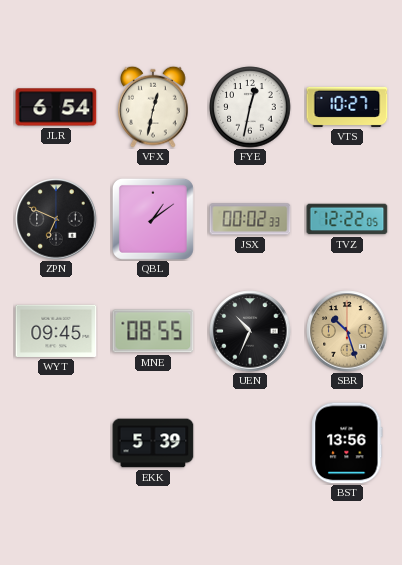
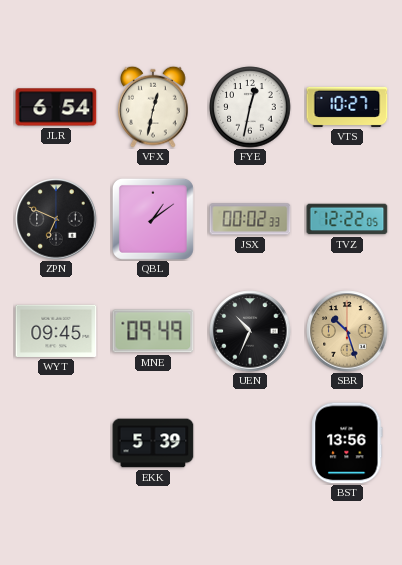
MNE: 08:55 -> 09:49
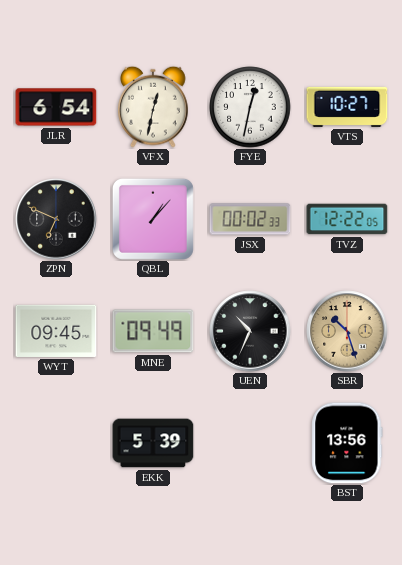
QBL: 1:09 -> 1:07
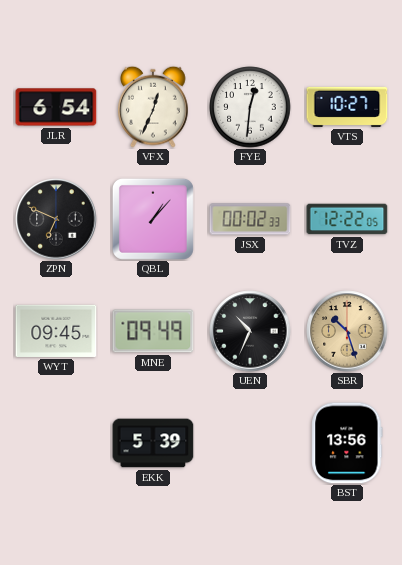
VFX: 12:32 -> 12:34
FYE: 12:32 -> 12:31
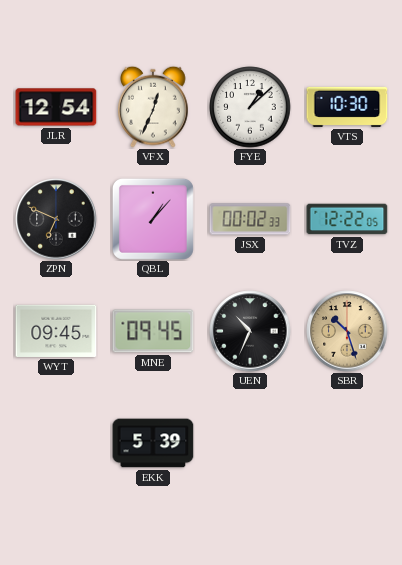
JLR: 6:54 -> 12:54
FYE: 12:31 -> 1:08
VTS: 10:27 -> 10:30
MNE: 09:49 -> 09:45
BST: 13:56 -> none
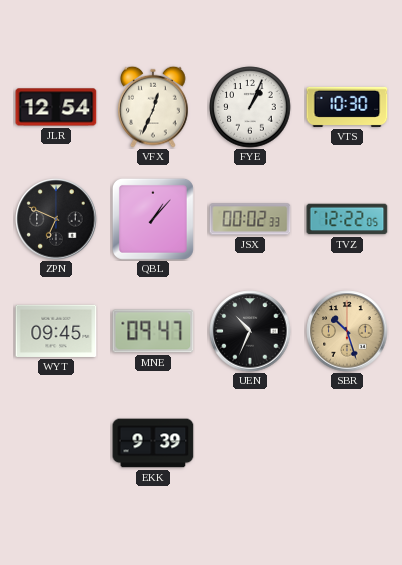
FYE: 1:08 -> 1:04
MNE: 09:45 -> 09:47
EKK: 5:39 -> 9:39
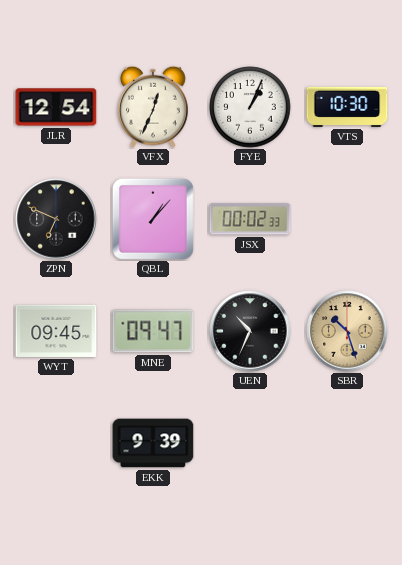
TVZ: 12:22 -> none
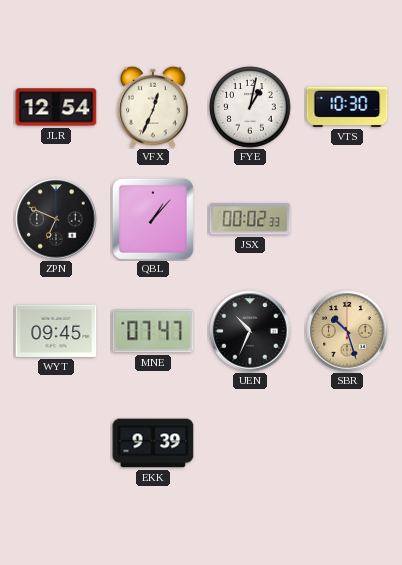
FYE: 1:04 -> 1:02
MNE: 09:47 -> 07:47
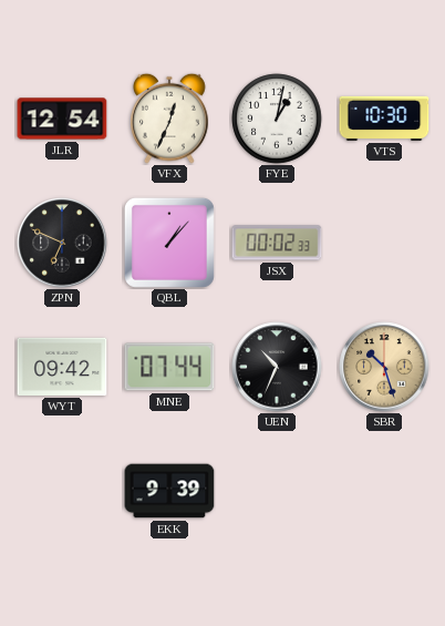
WYT: 09:45 -> 09:42
MNE: 07:47 -> 07:44
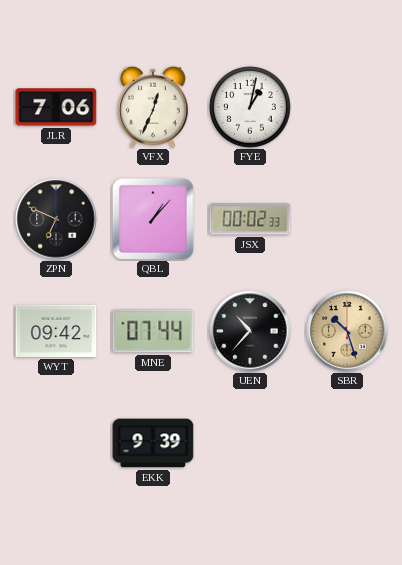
JLR: 12:54 -> 7:06
VTS: 10:30 -> none
UEN: 10:34 -> 10:37
